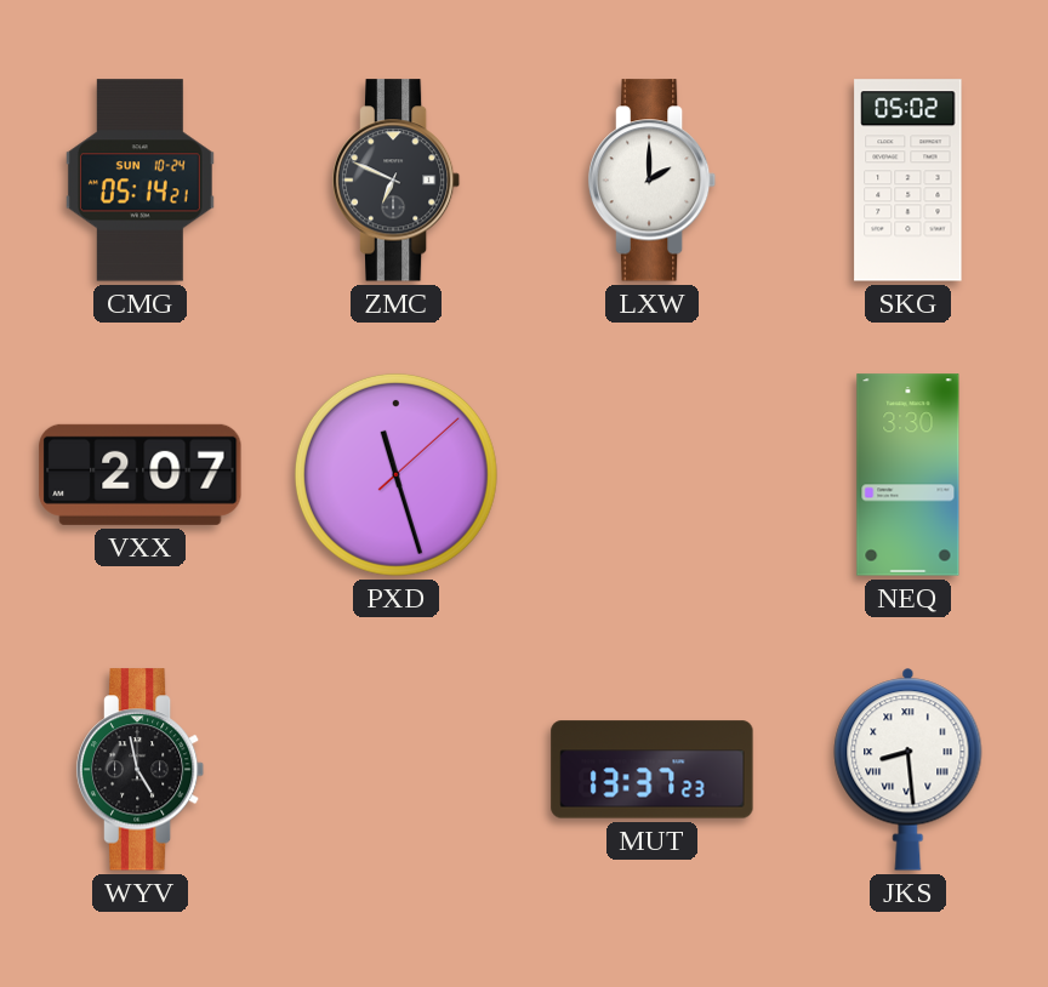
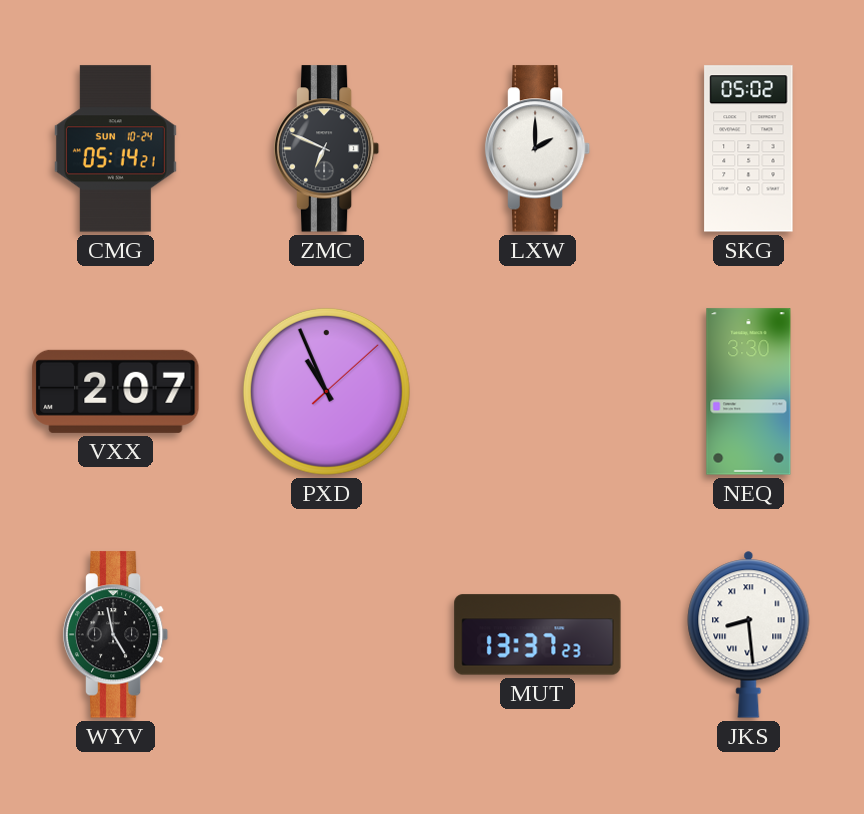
PXD: 11:27 -> 10:56
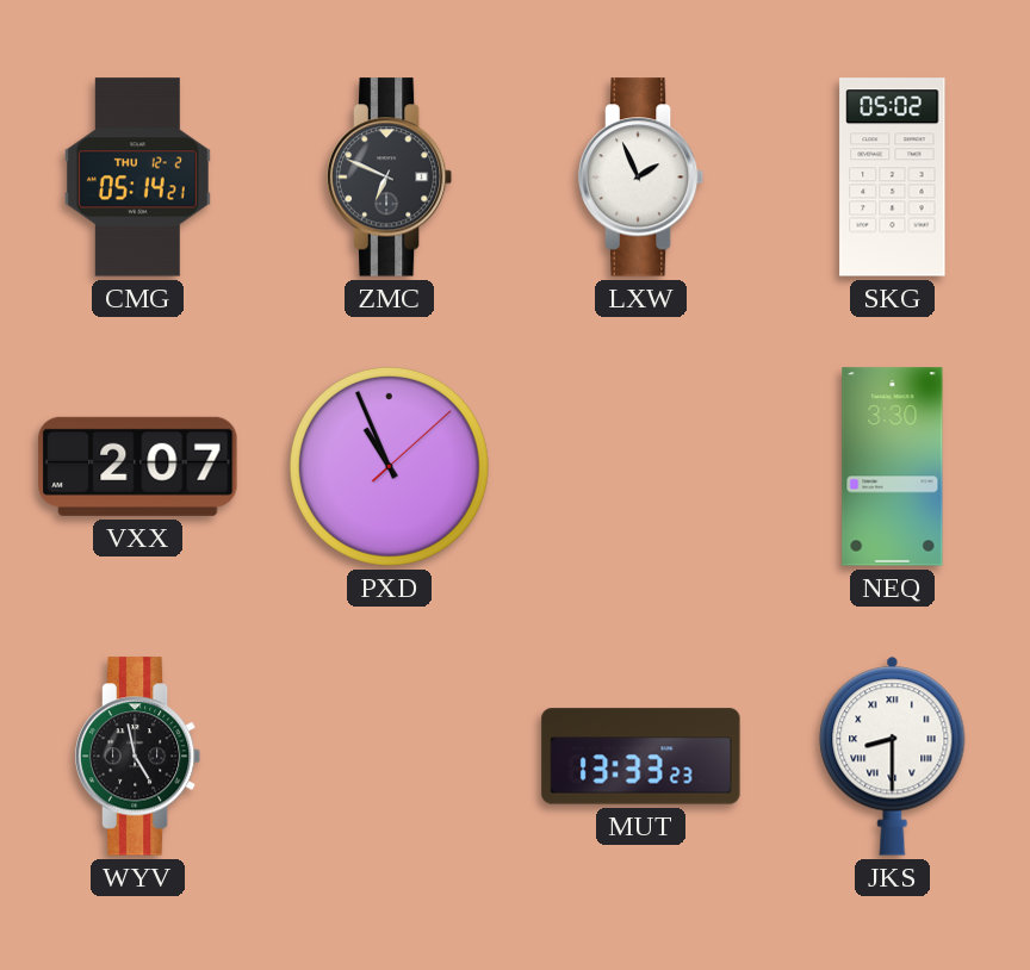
CMG date: SUN 10-24 -> THU 12-2
LXW: 2:00 -> 1:56
MUT: 13:37 -> 13:33
JKS: 8:29 -> 8:30
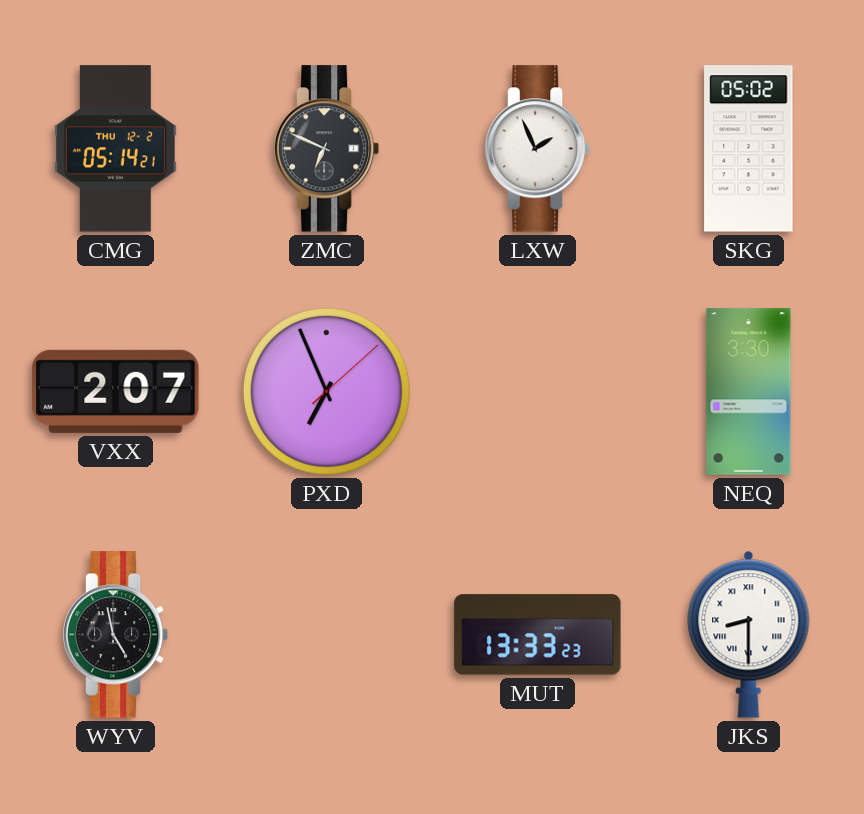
PXD: 10:56 -> 6:56
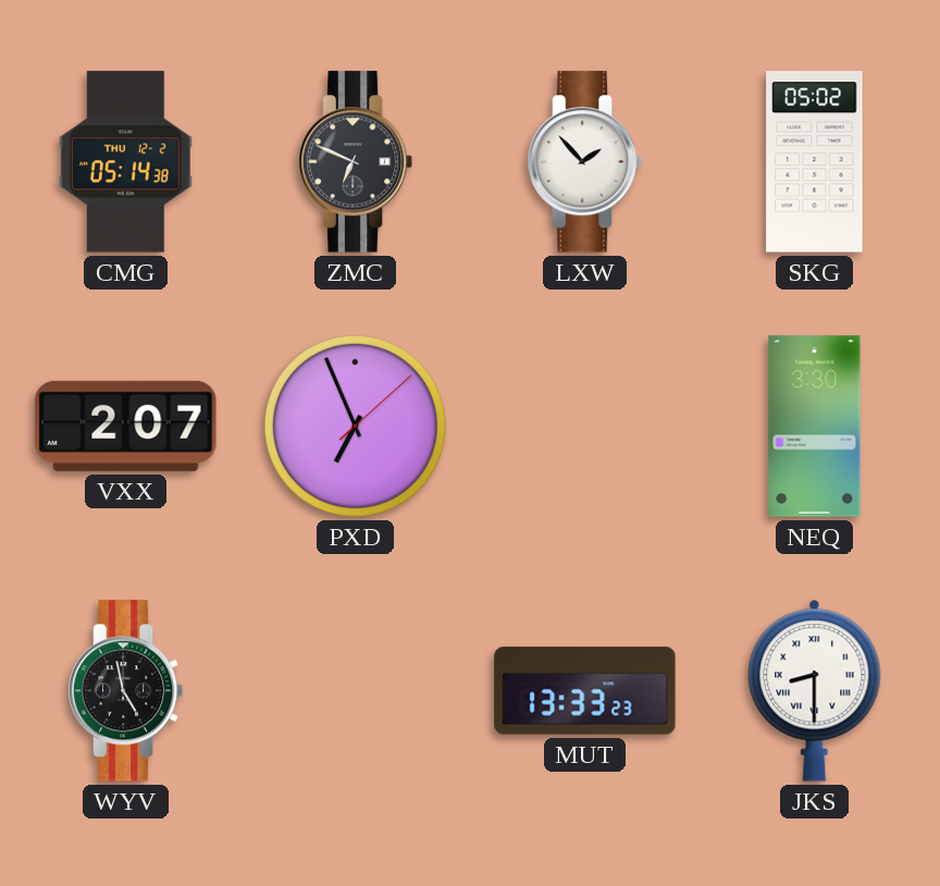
CMG: 05:14:21 -> 05:14:38
LXW: 1:56 -> 1:53
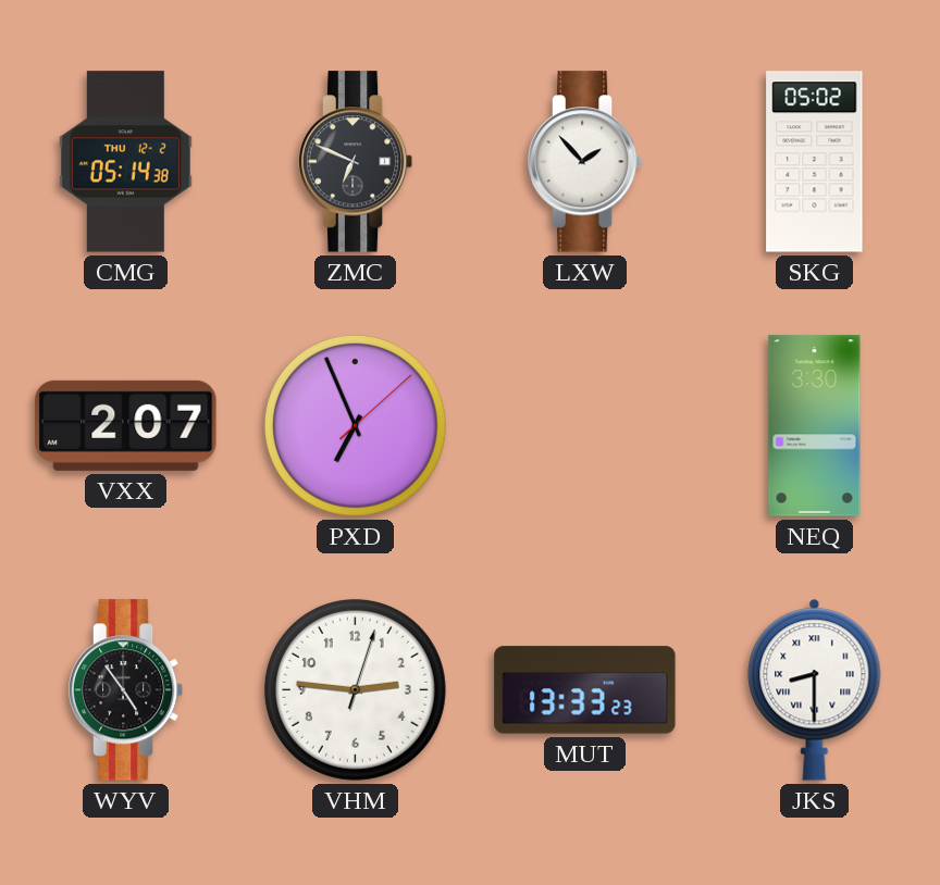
WYV: 4:58 -> 4:54
VHM: none -> 2:46
